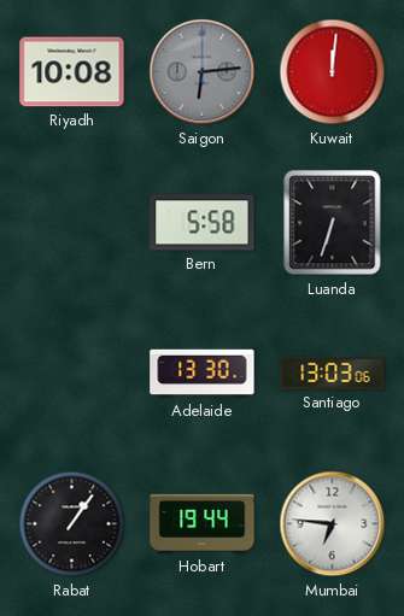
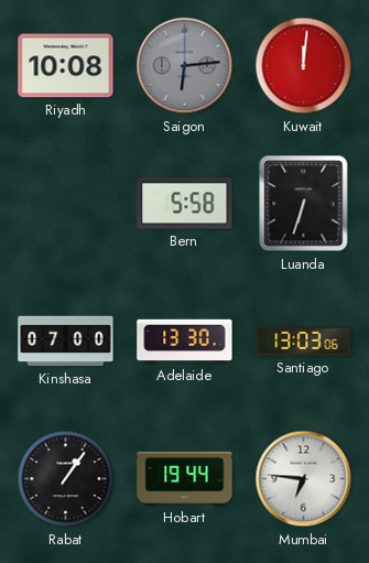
Kinshasa: none -> 07:00
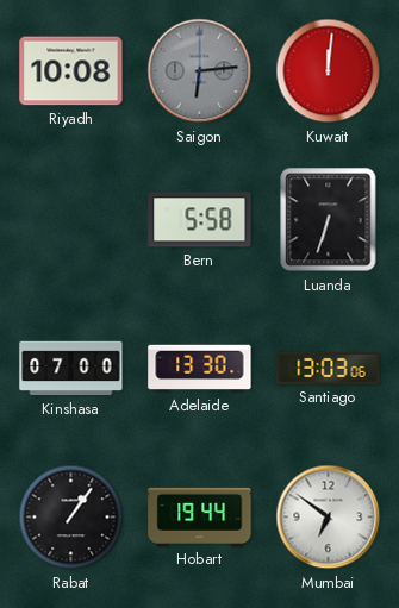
Mumbai: 6:46 -> 6:51
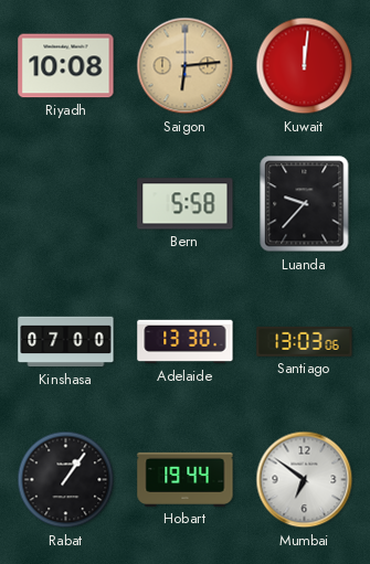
Saigon dial: grey -> champagne
Luanda: 6:33 -> 9:37
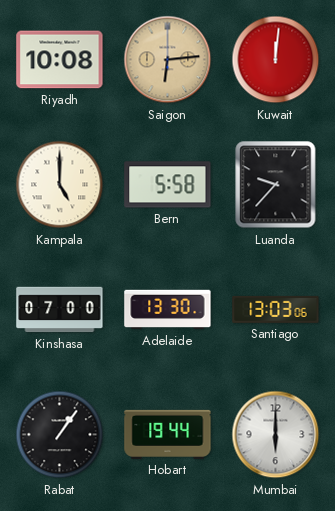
Kampala: none -> 5:00
Mumbai: 6:51 -> 6:00
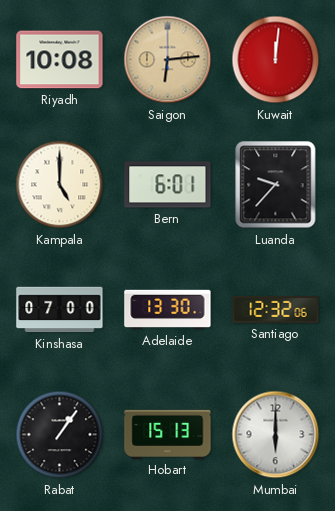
Bern: 5:58 -> 6:01
Santiago: 13:03 -> 12:32
Hobart: 19:44 -> 15:13
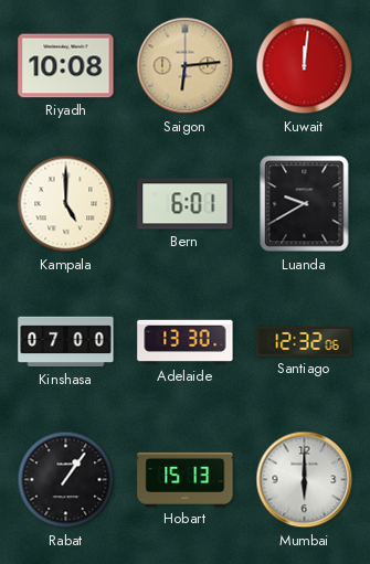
Luanda: 9:37 -> 9:40
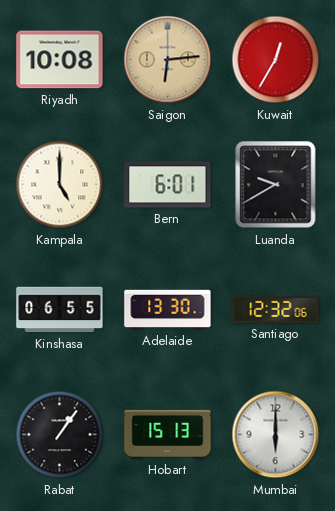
Kuwait: 12:01 -> 12:35
Kinshasa: 07:00 -> 06:55
